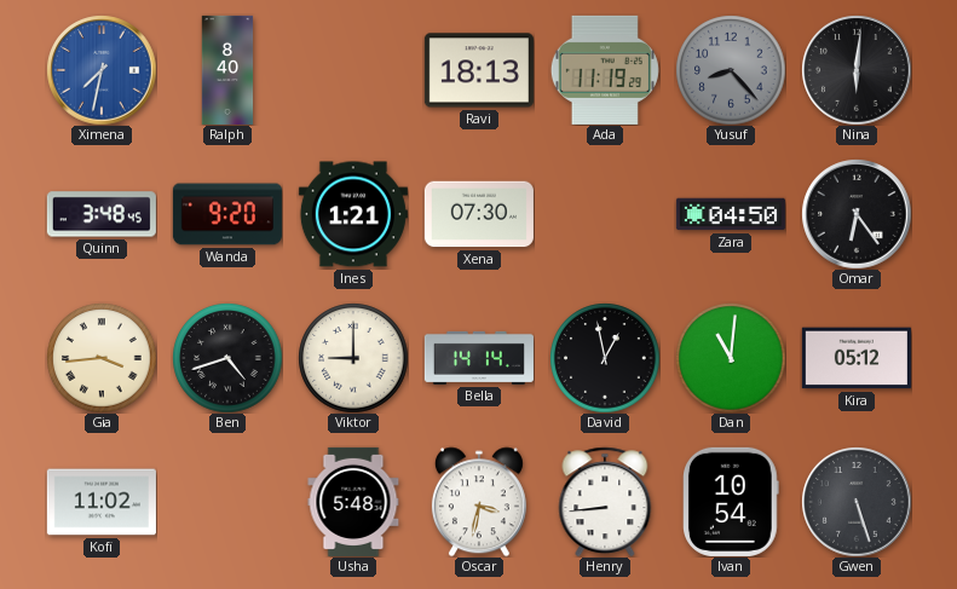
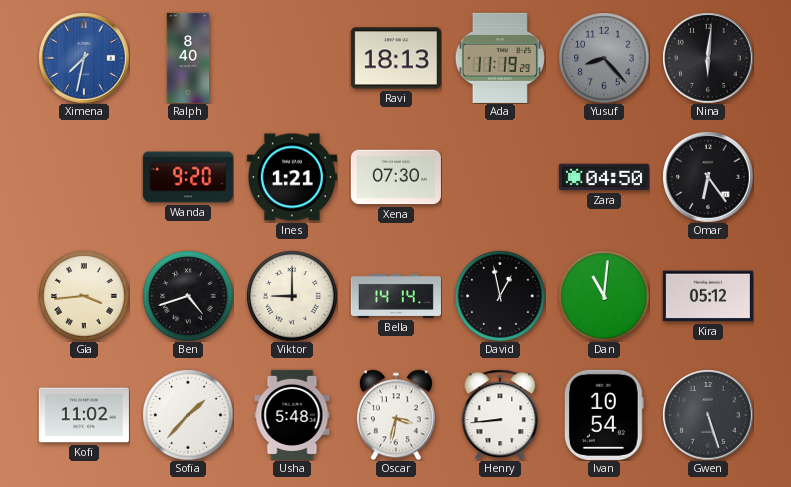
Quinn: 3:48 -> none
Sofia: none -> 1:37
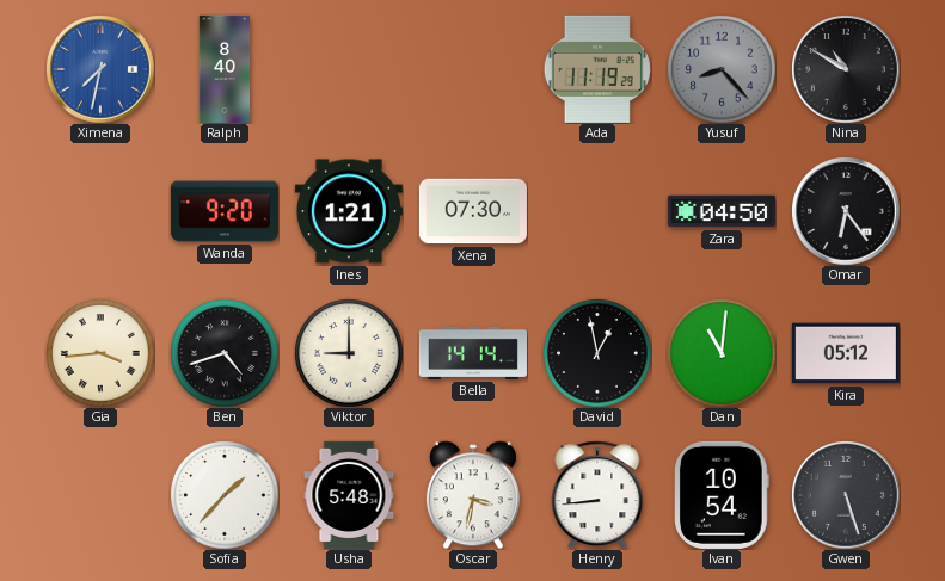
Ravi: 18:13 -> none
Nina: 6:01 -> 10:50
Kofi: 11:02 -> none
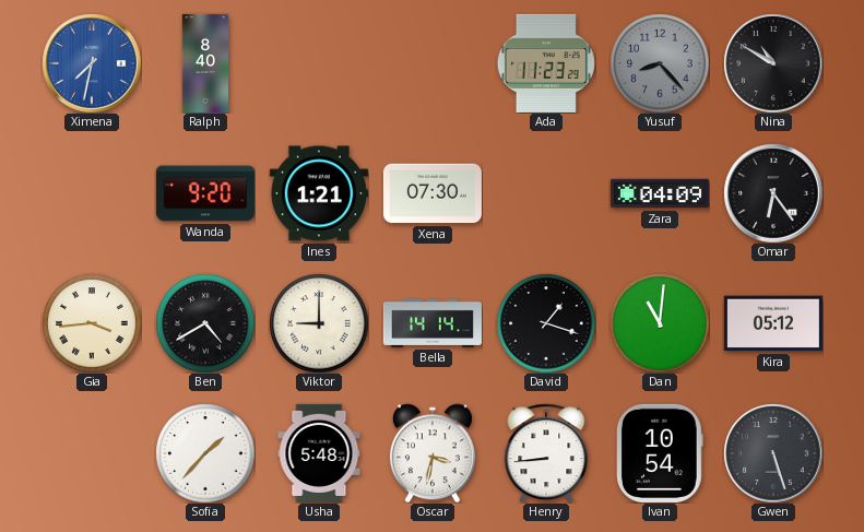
Ada: 11:19 -> 11:23
Zara: 04:50 -> 04:09
Ben: 4:42 -> 4:40
David: 12:58 -> 1:18
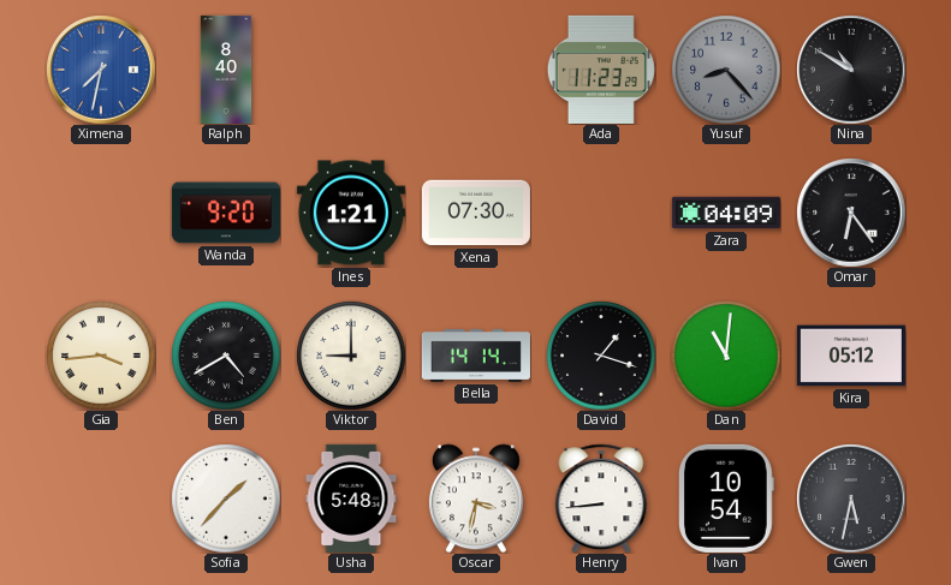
Gwen: 5:27 -> 5:32
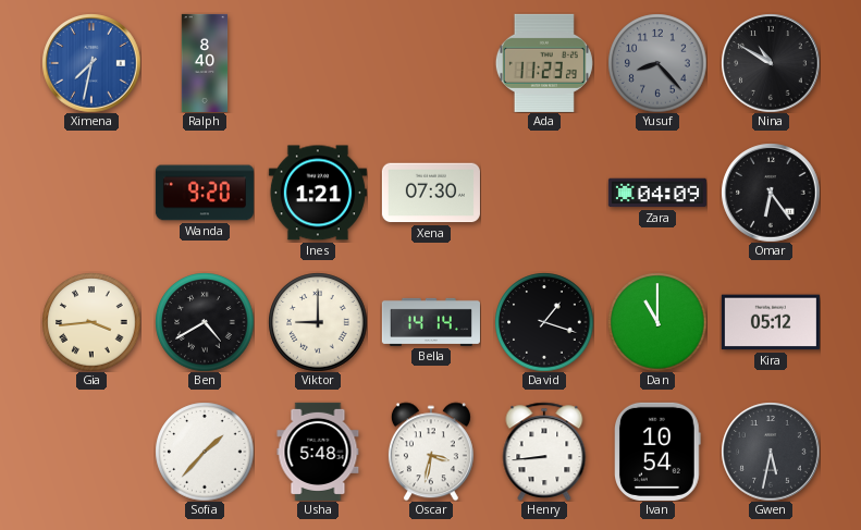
Dan: 11:01 -> 11:00
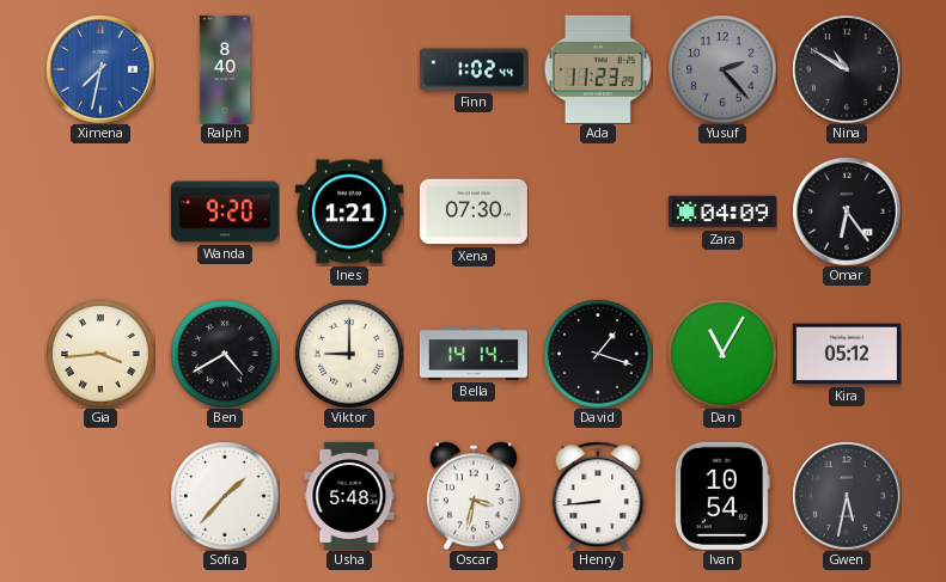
Finn: none -> 1:02
Yusuf: 8:23 -> 2:23
Dan: 11:00 -> 11:05
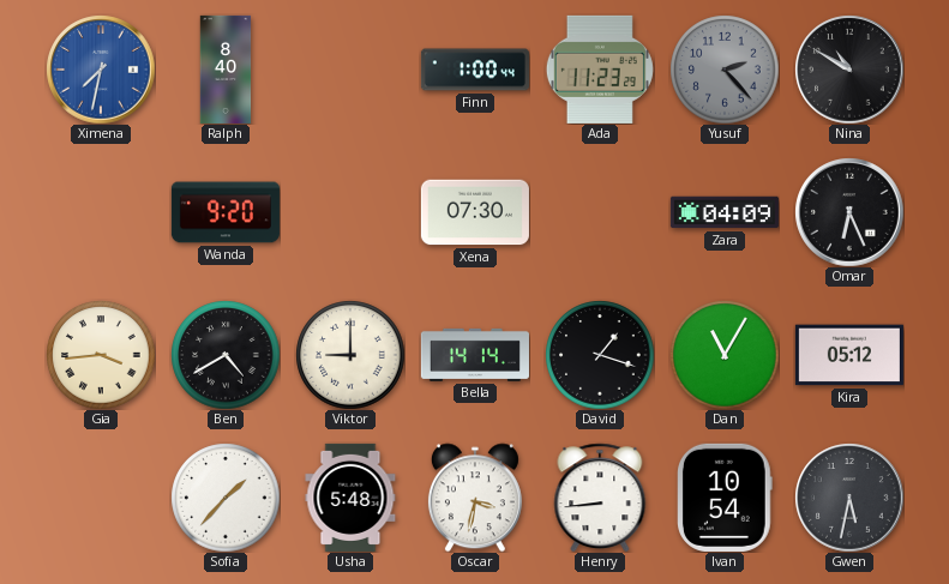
Finn: 1:02 -> 1:00
Ines: 1:21 -> none
Omar: 6:24 -> 6:26
